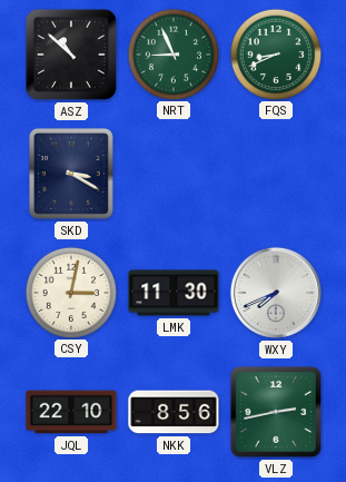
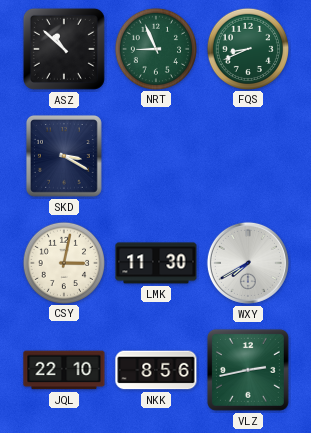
WXY: 7:41 -> 7:40
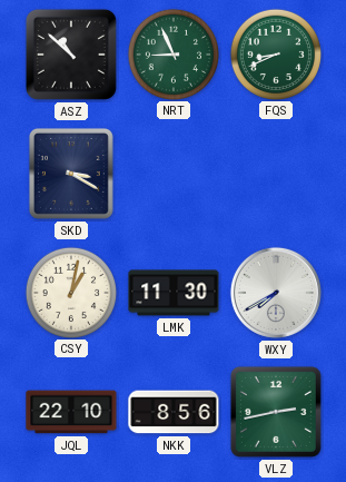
CSY: 3:02 -> 1:02
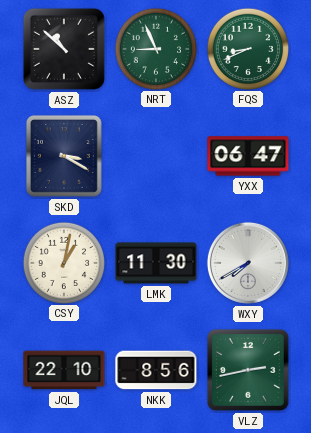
YXX: none -> 06:47
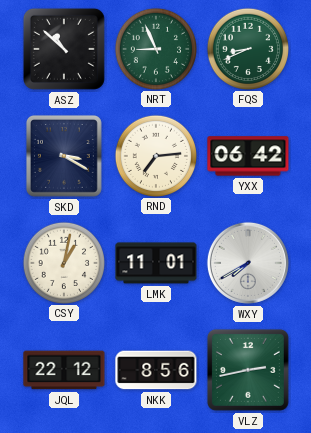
RND: none -> 7:14
YXX: 06:47 -> 06:42
LMK: 11:30 -> 11:01
JQL: 22:10 -> 22:12
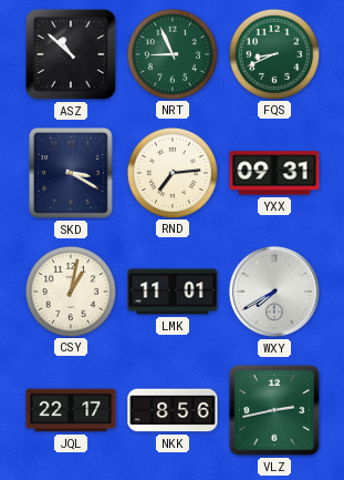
YXX: 06:42 -> 09:31
JQL: 22:12 -> 22:17
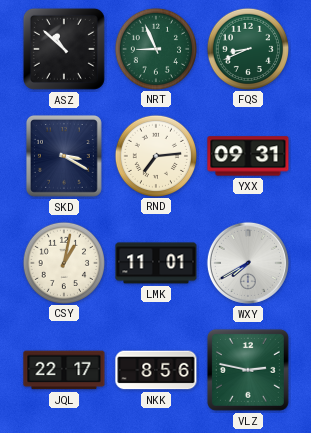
VLZ: 2:43 -> 2:47
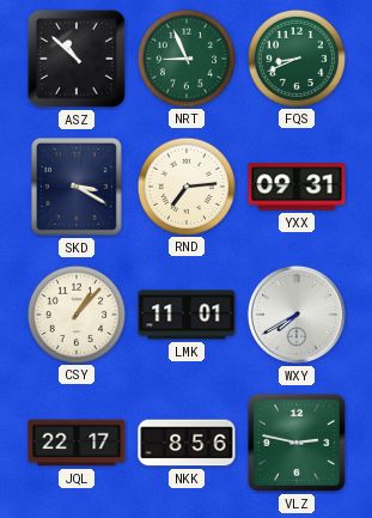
CSY: 1:02 -> 1:07
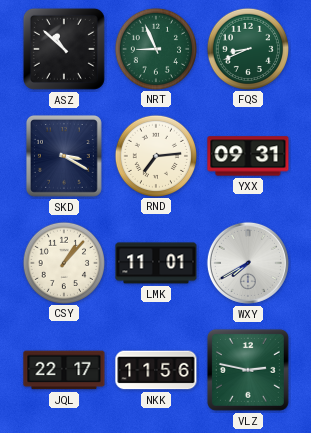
NKK: 8:56 -> 11:56
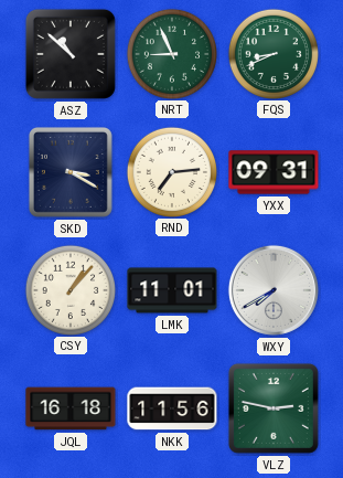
JQL: 22:17 -> 16:18
